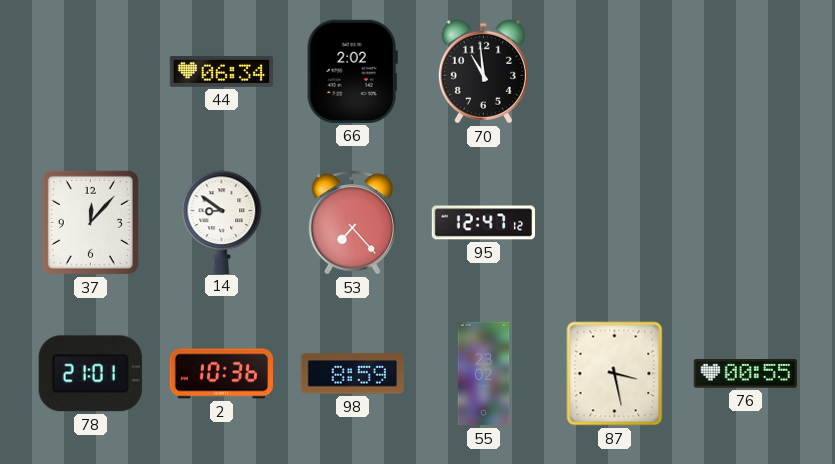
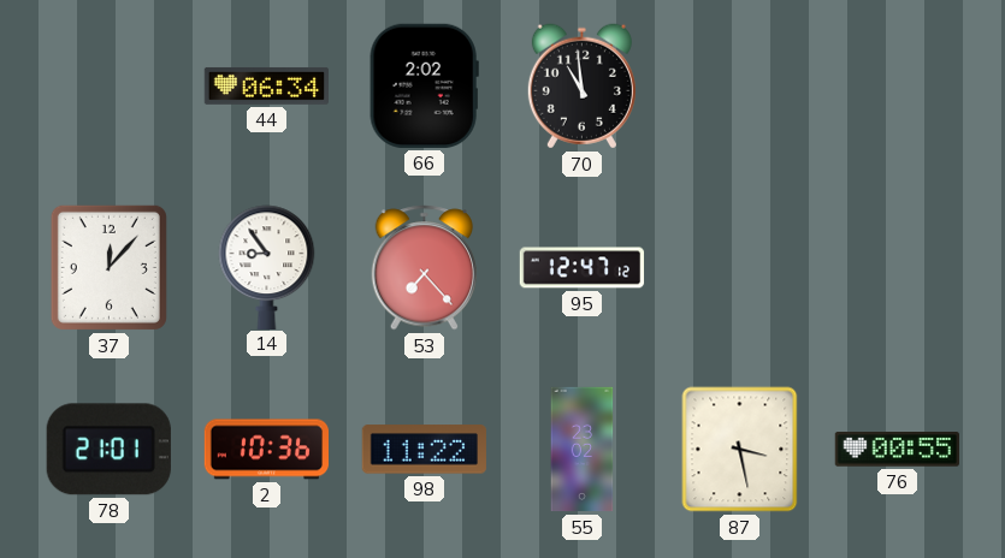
14: 8:51 -> 8:54
98: 8:59 -> 11:22
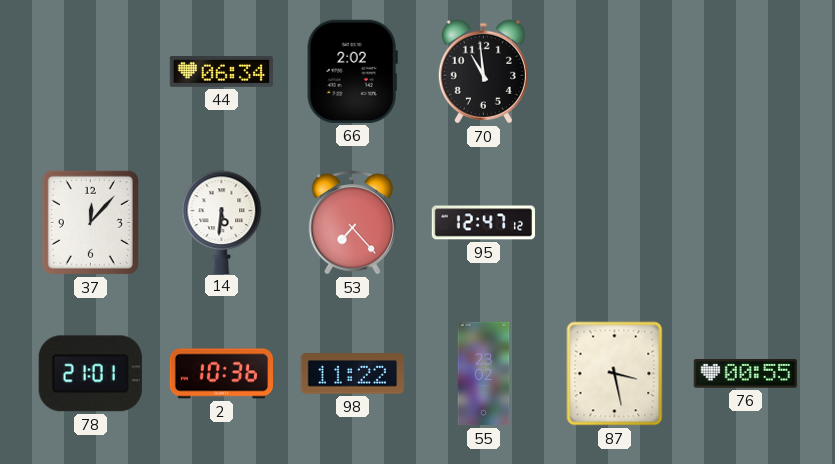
14: 8:54 -> 5:31
